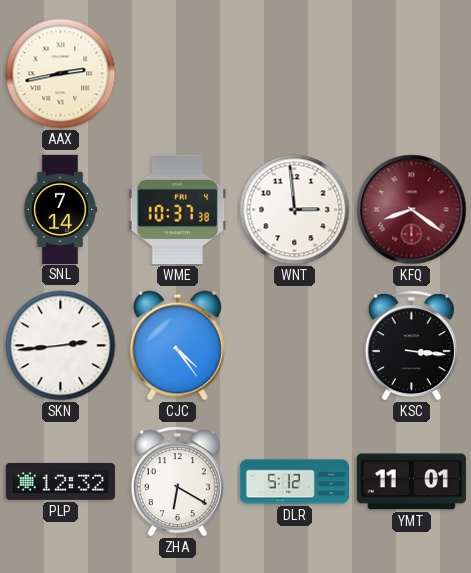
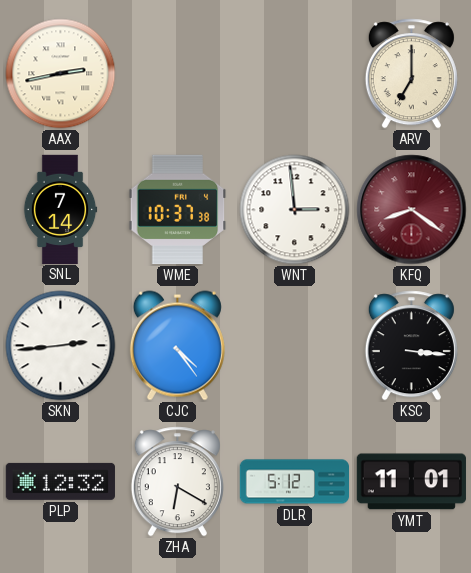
ARV: none -> 7:00
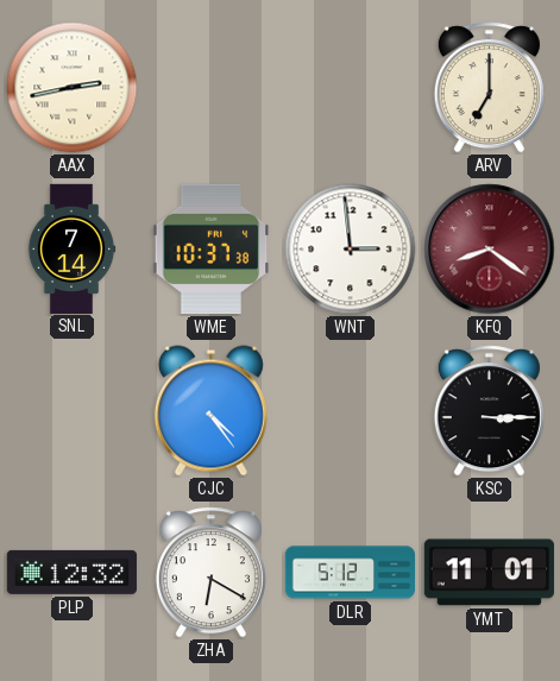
SKN: 2:44 -> none
KSC: 3:16 -> 3:15
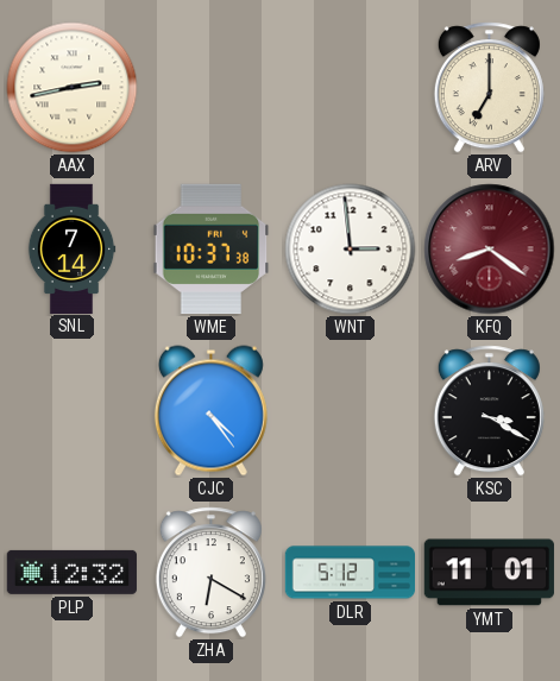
KSC: 3:15 -> 3:20
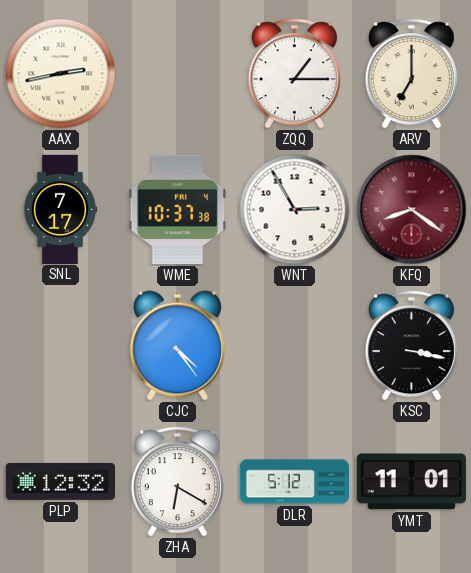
ZQQ: none -> 1:15
SNL: 7:14 -> 7:17
WNT: 2:59 -> 2:55
KSC: 3:20 -> 3:17
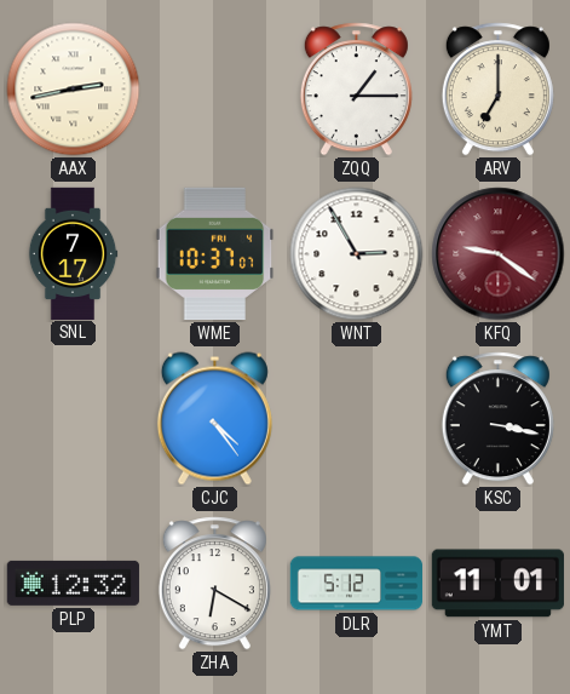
WME: 10:37:38 -> 10:37:07
KFQ: 8:21 -> 9:21
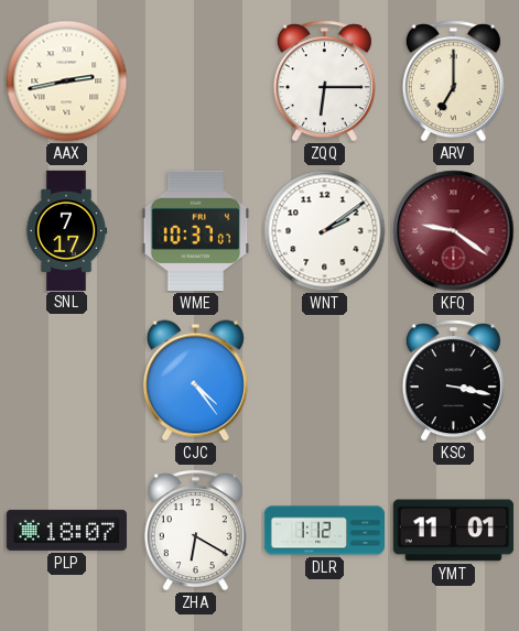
ZQQ: 1:15 -> 6:15
WNT: 2:55 -> 2:09
PLP: 12:32 -> 18:07
DLR: 5:12 -> 1:12
